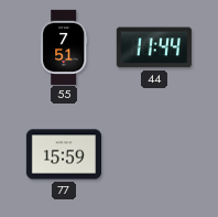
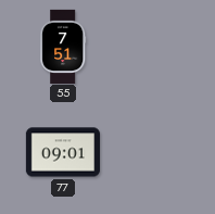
44: 11:44 -> none
77: 15:59 -> 09:01
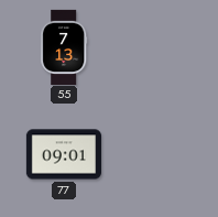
55: 7:51 -> 7:13
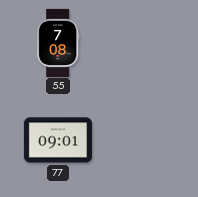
55: 7:13 -> 7:08
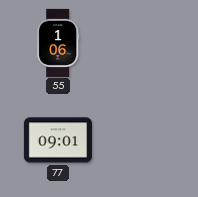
55: 7:08 -> 1:06
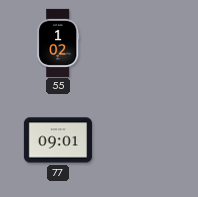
55: 1:06 -> 1:02
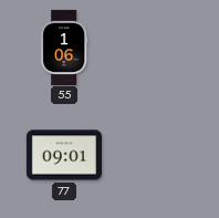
55: 1:02 -> 1:06
